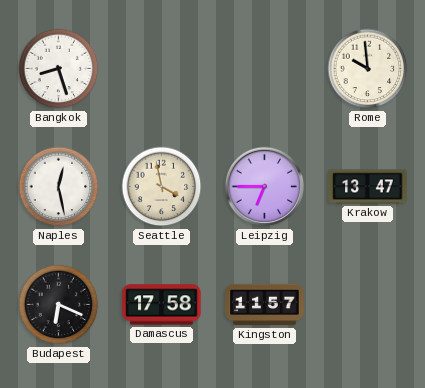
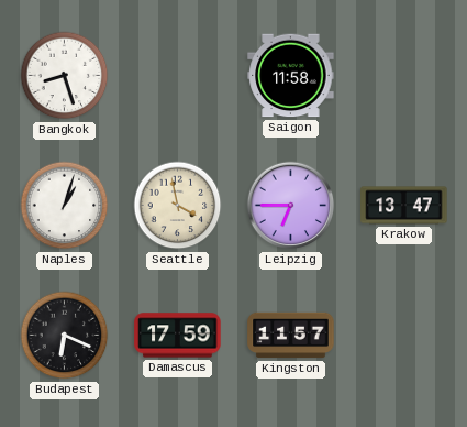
Saigon: none -> 11:58
Rome: 9:59 -> none
Naples: 12:28 -> 1:03
Damascus: 17:58 -> 17:59
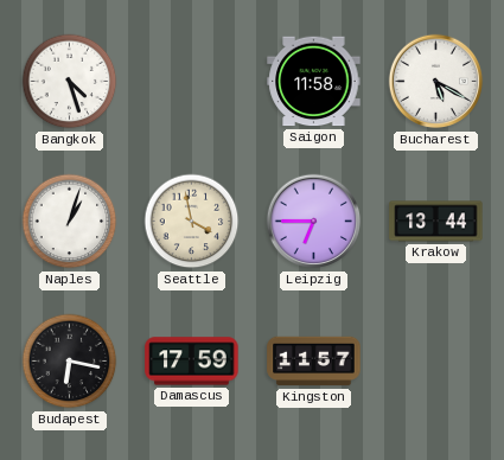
Bangkok: 8:27 -> 4:27
Bucharest: none -> 5:20
Krakow: 13:47 -> 13:44
Budapest: 6:19 -> 6:17
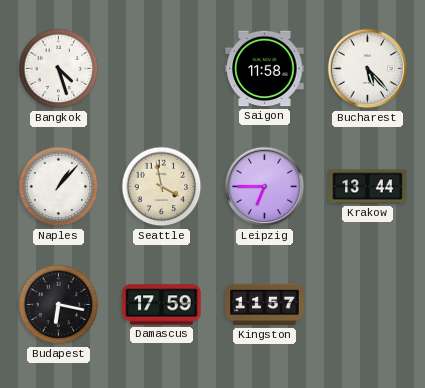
Bucharest: 5:20 -> 5:23
Naples: 1:03 -> 1:07
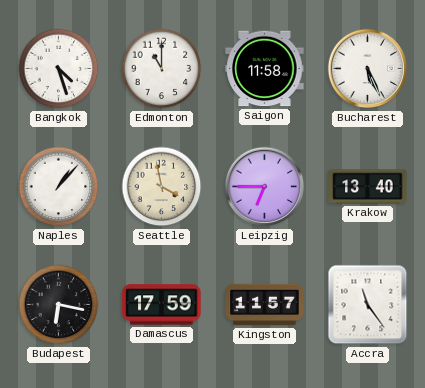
Edmonton: none -> 11:00
Bucharest: 5:23 -> 5:26
Krakow: 13:44 -> 13:40
Accra: none -> 11:24
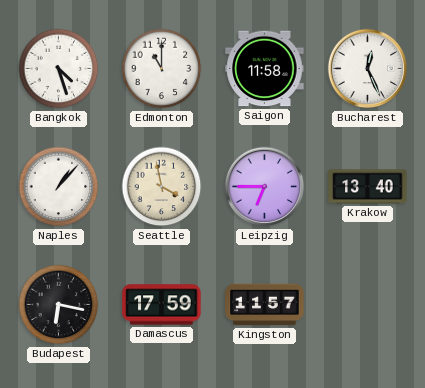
Bucharest: 5:26 -> 12:26
Accra: 11:24 -> none
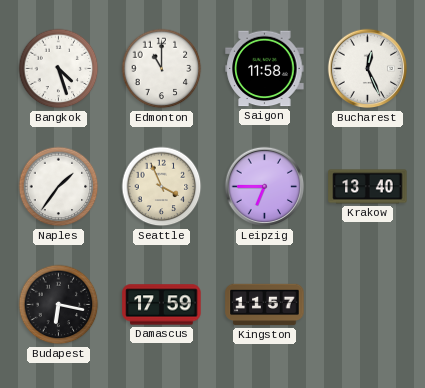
Naples: 1:07 -> 1:36
Seattle: 3:58 -> 3:56
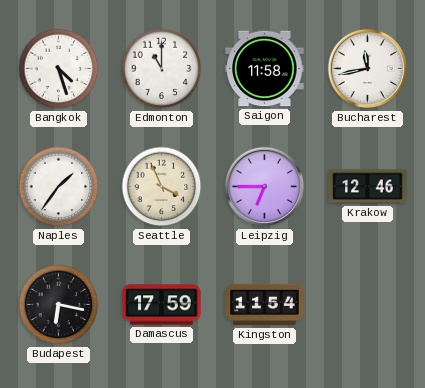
Bucharest: 12:26 -> 11:43
Krakow: 13:40 -> 12:46
Kingston: 11:57 -> 11:54
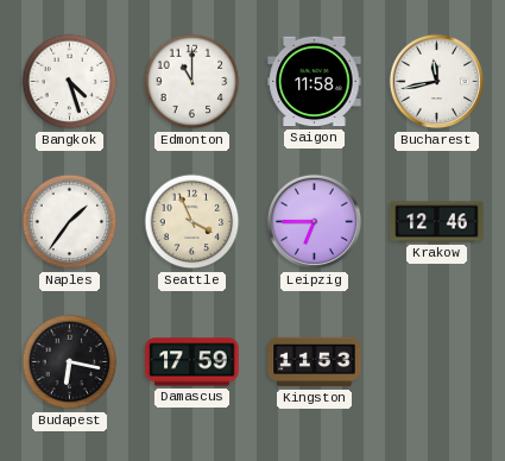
Kingston: 11:54 -> 11:53
